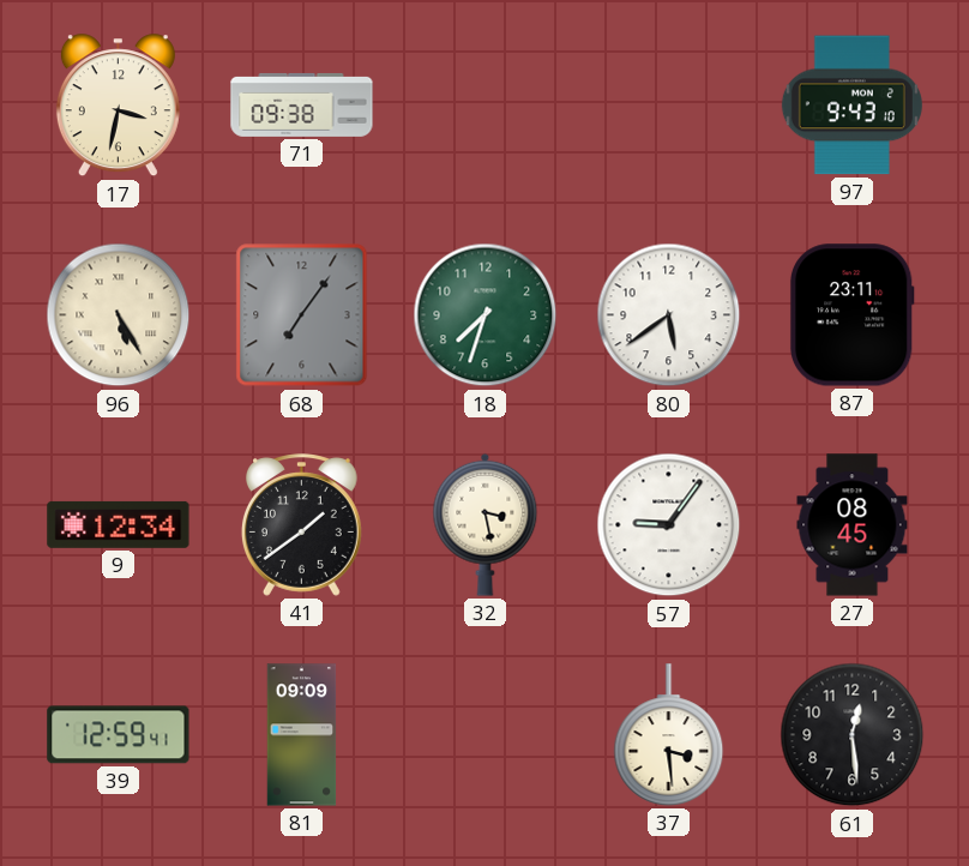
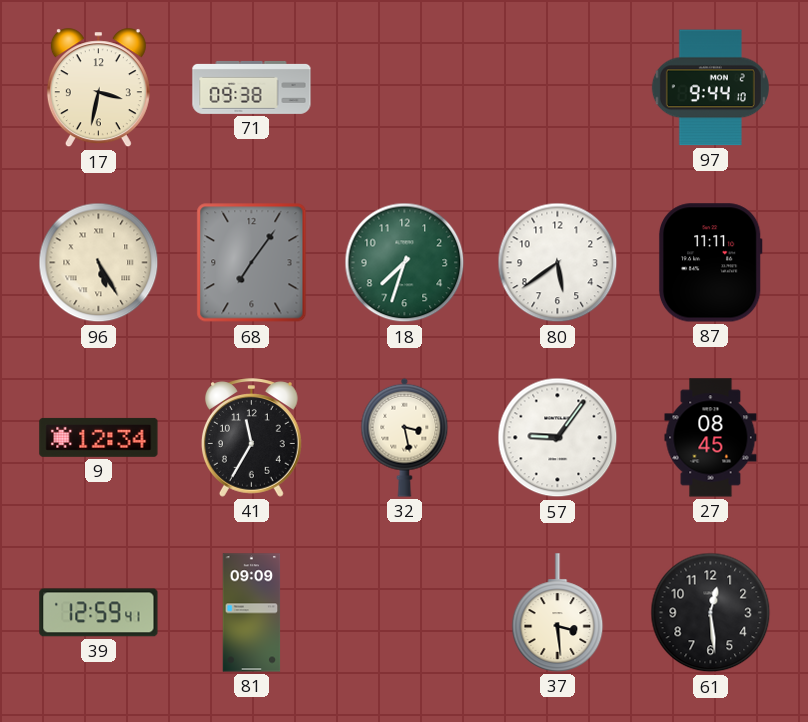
97: 9:43 -> 9:44
87: 23:11 -> 11:11
41: 1:39 -> 11:35
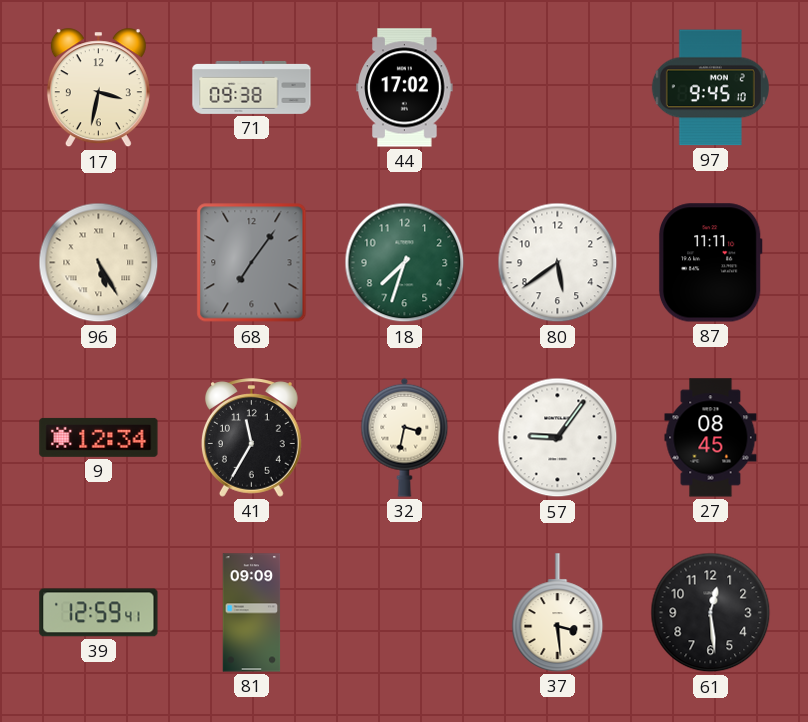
44: none -> 17:02
97: 9:44 -> 9:45
32: 3:28 -> 3:32
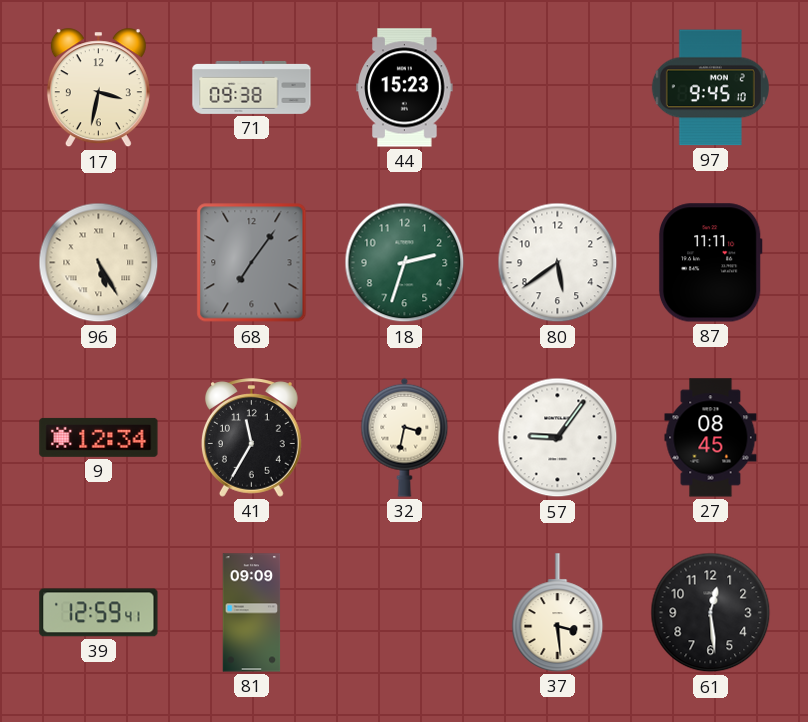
44: 17:02 -> 15:23
18: 7:33 -> 2:33
